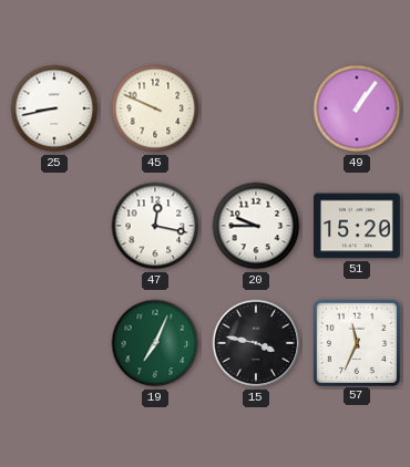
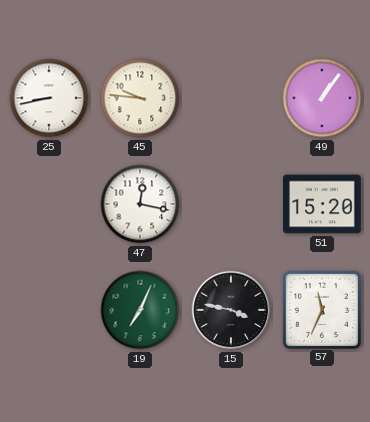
45: 9:49 -> 9:46
20: 9:45 -> none
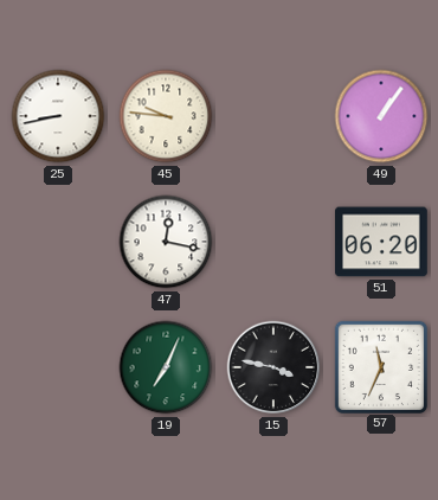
51: 15:20 -> 06:20
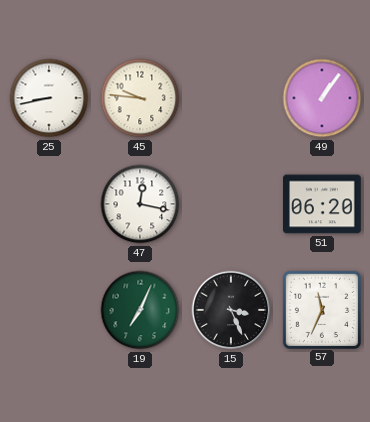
15: 3:47 -> 3:26
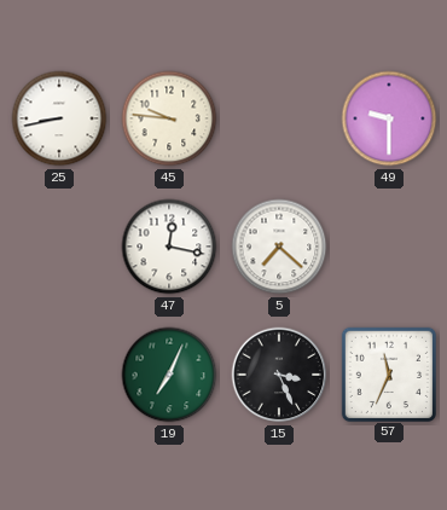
49: 1:06 -> 9:30
5: none -> 7:22
51: 06:20 -> none
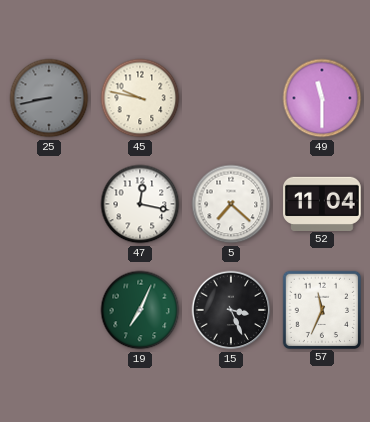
25 dial: white -> grey
45: 9:46 -> 9:47
49: 9:30 -> 11:30
52: none -> 11:04
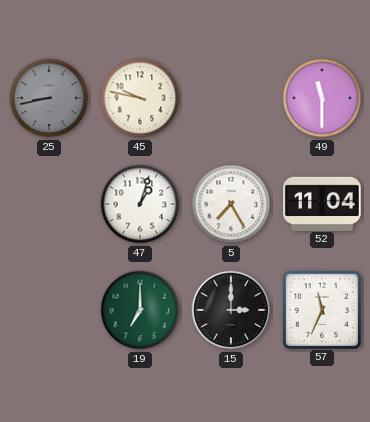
47: 12:17 -> 1:03
5: 7:22 -> 7:25
19: 7:04 -> 7:00
15: 3:26 -> 3:00
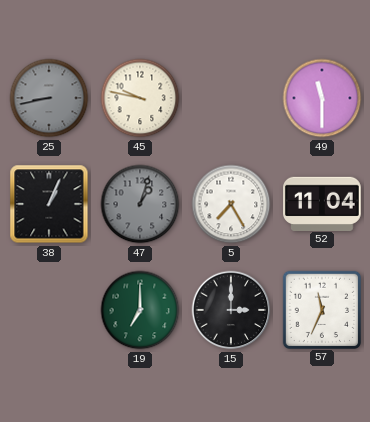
38: none -> 1:04
47 dial: white -> grey
